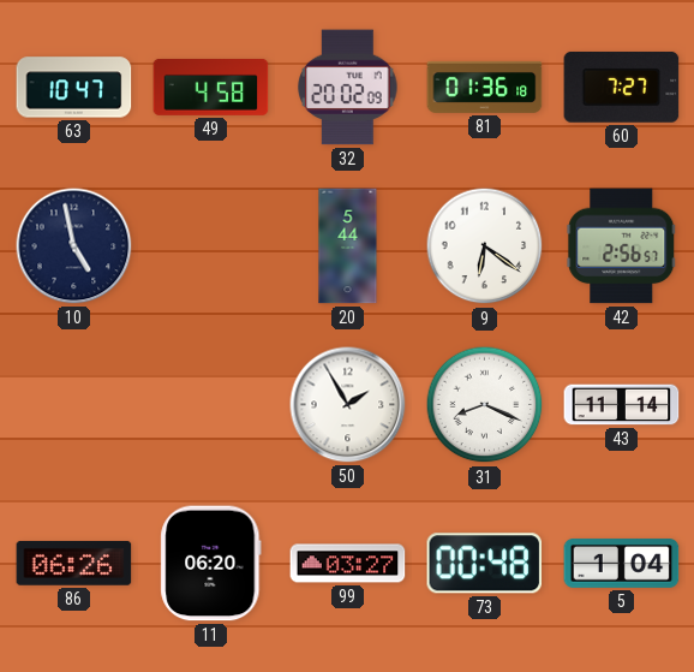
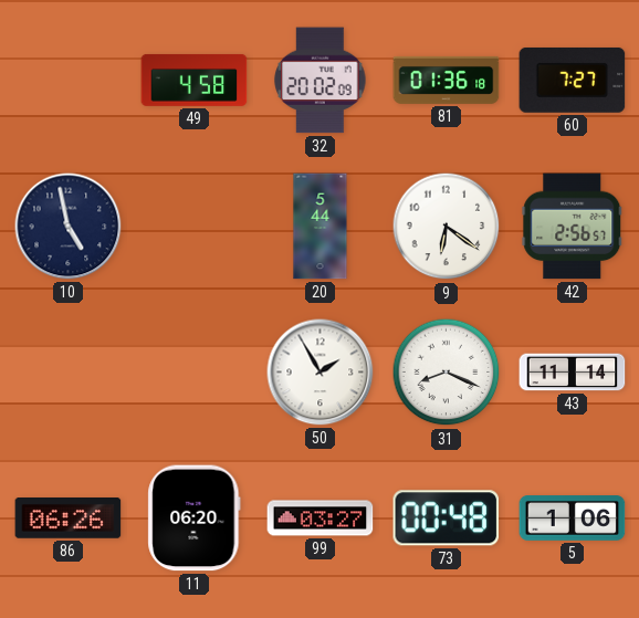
63: 10:47 -> none
5: 1:04 -> 1:06
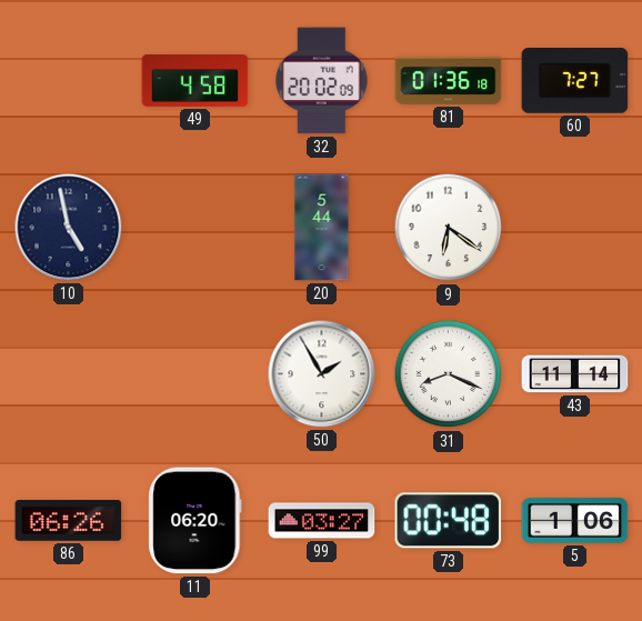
42: 2:56 -> none
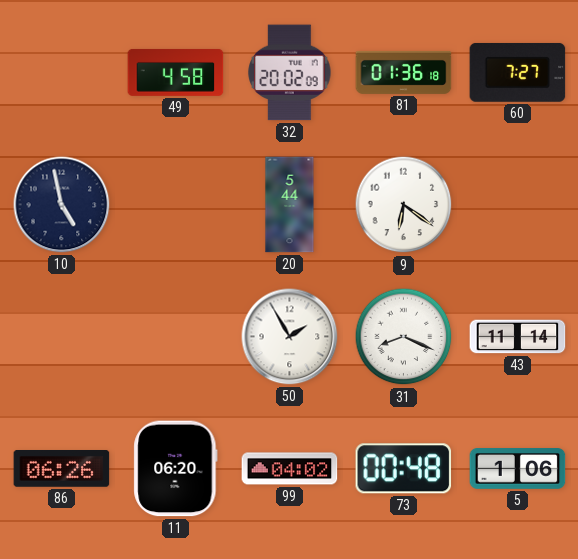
99: 03:27 -> 04:02
